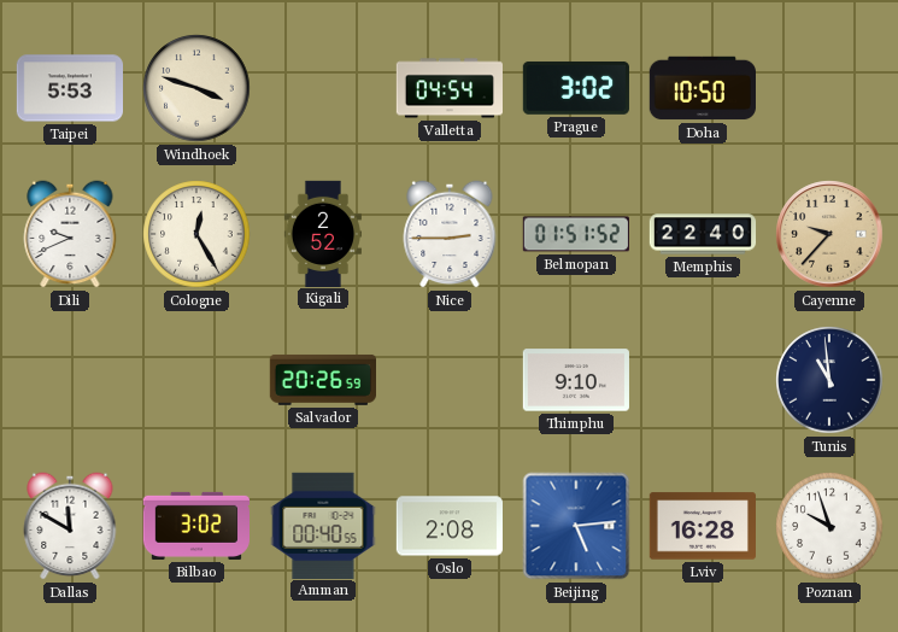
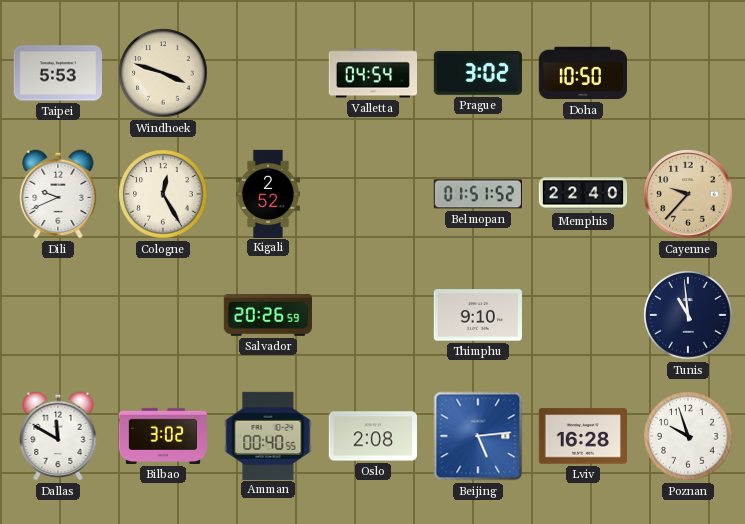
Nice: 2:45 -> none
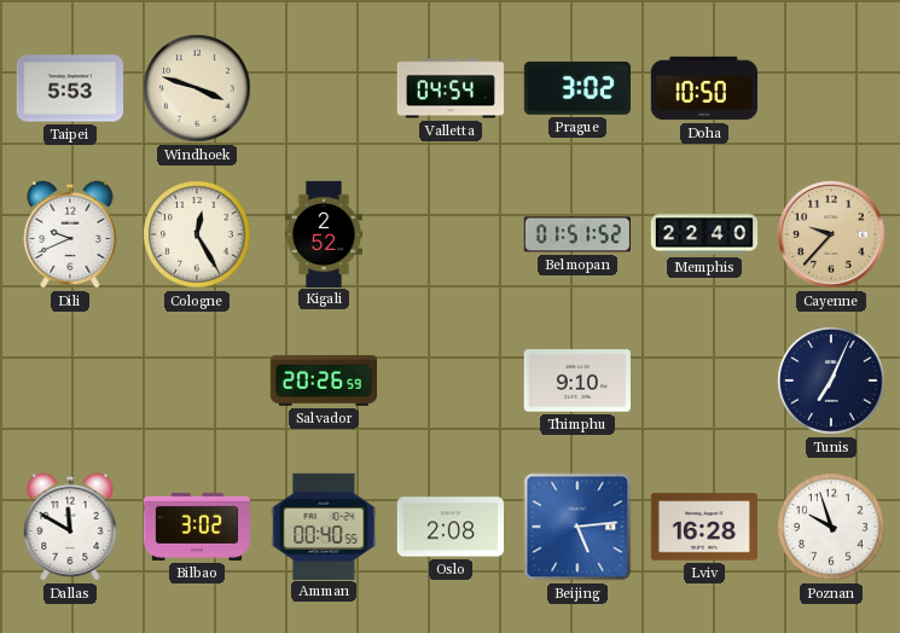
Tunis: 10:59 -> 7:04
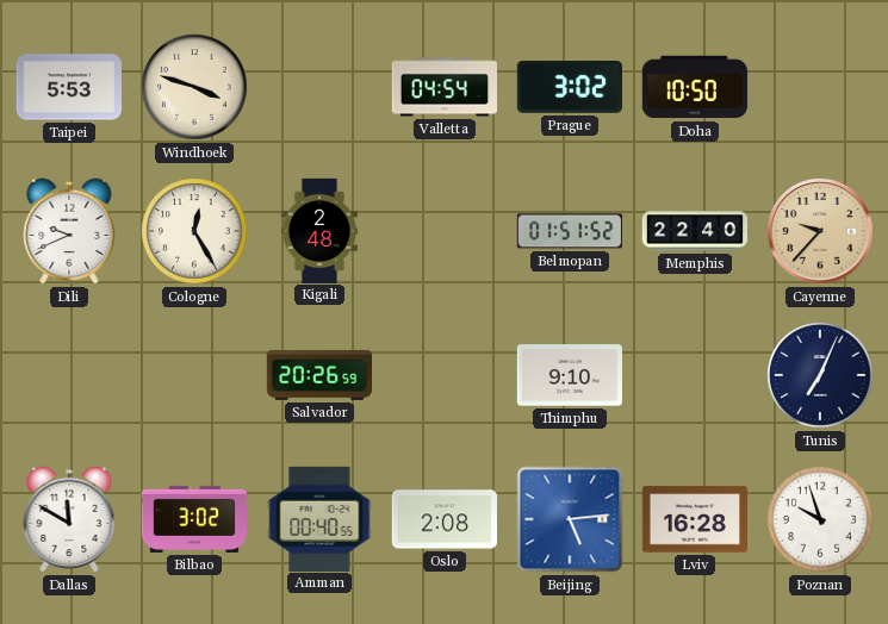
Kigali: 2:52 -> 2:48
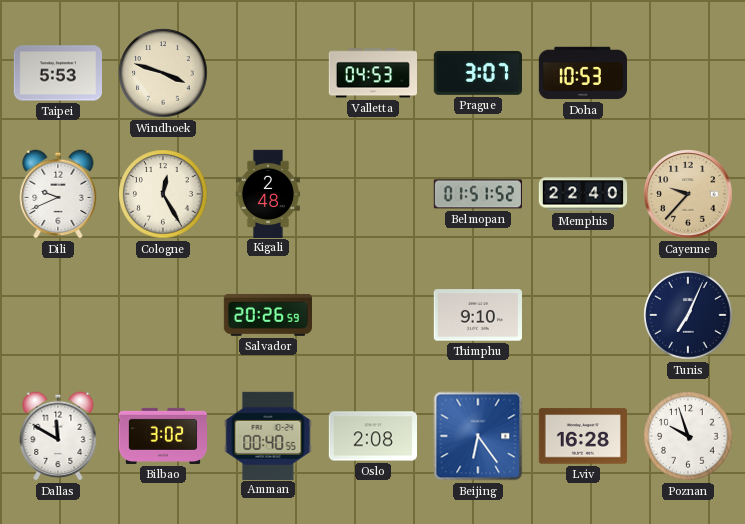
Valletta: 04:54 -> 04:53
Prague: 3:02 -> 3:07
Doha: 10:50 -> 10:53
Beijing: 5:14 -> 6:24
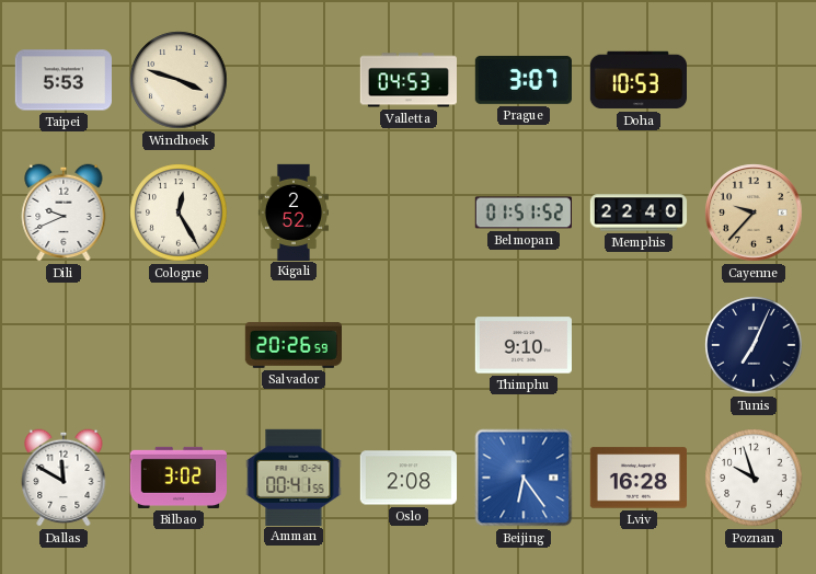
Kigali: 2:48 -> 2:52
Amman: 00:40 -> 00:41
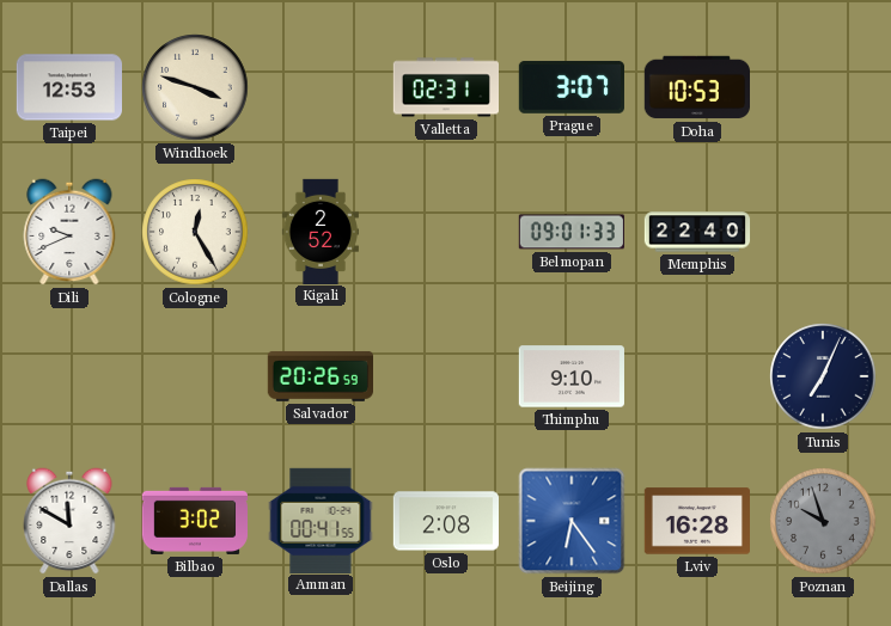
Taipei: 5:53 -> 12:53
Valletta: 04:53 -> 02:31
Belmopan: 01:51 -> 09:01
Cayenne: 9:37 -> none
Poznan dial: white -> grey
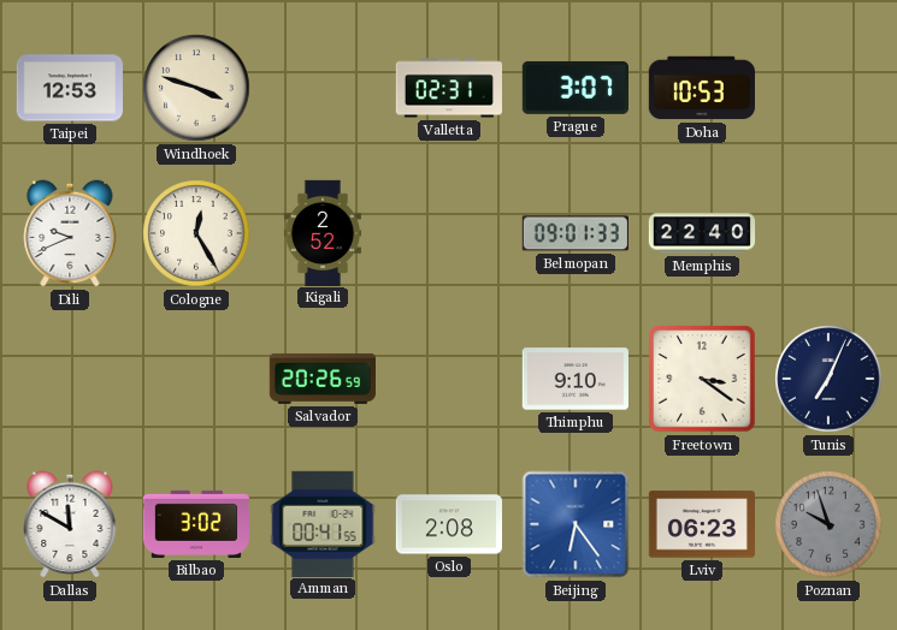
Freetown: none -> 3:21
Lviv: 16:28 -> 06:23
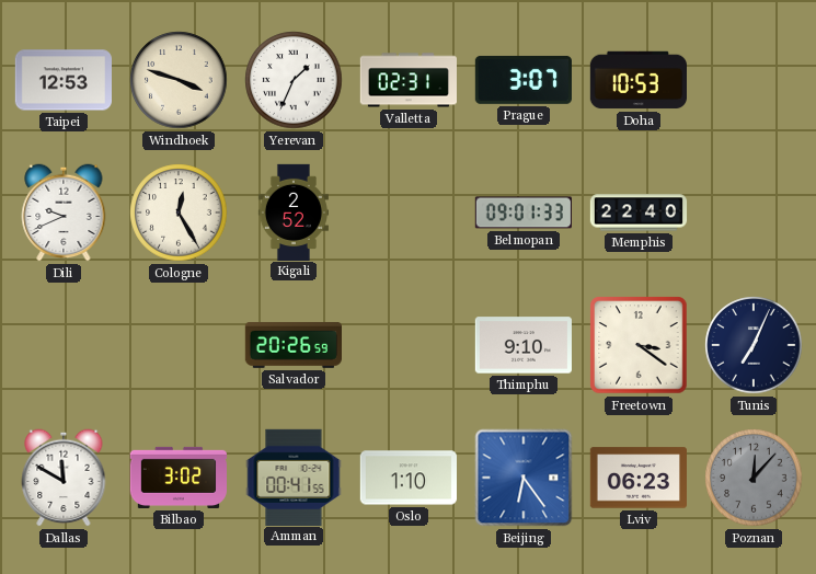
Yerevan: none -> 1:34
Oslo: 2:08 -> 1:10
Poznan: 9:57 -> 12:07
